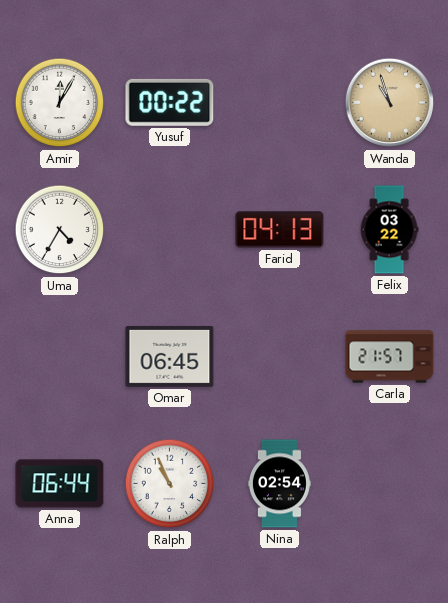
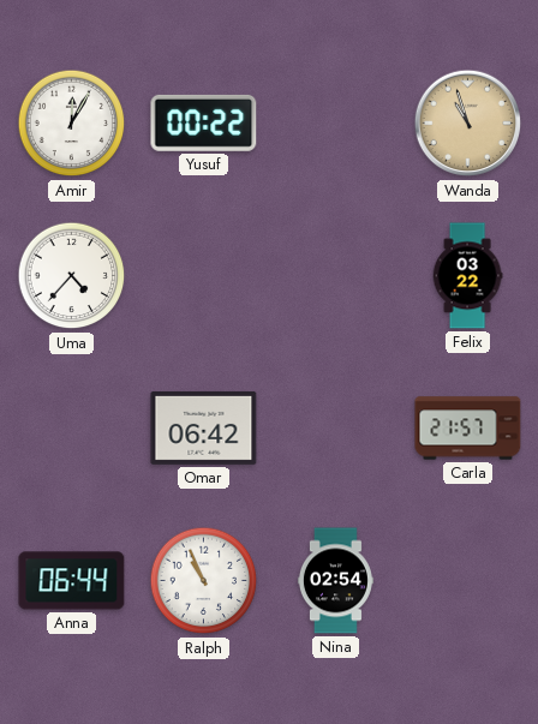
Uma: 4:35 -> 4:37
Farid: 04:13 -> none
Omar: 06:45 -> 06:42
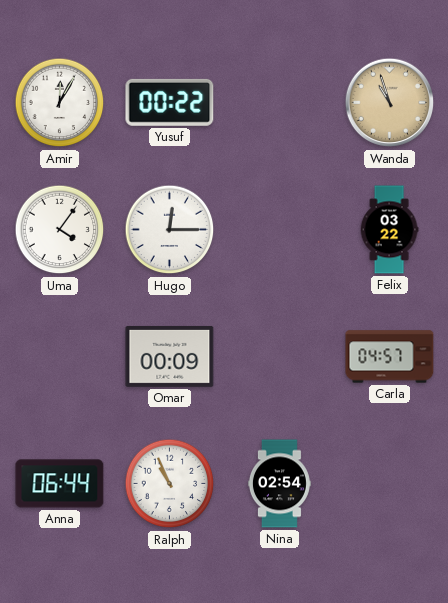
Uma: 4:37 -> 4:06
Hugo: none -> 12:15
Omar: 06:42 -> 00:09
Carla: 21:57 -> 04:57
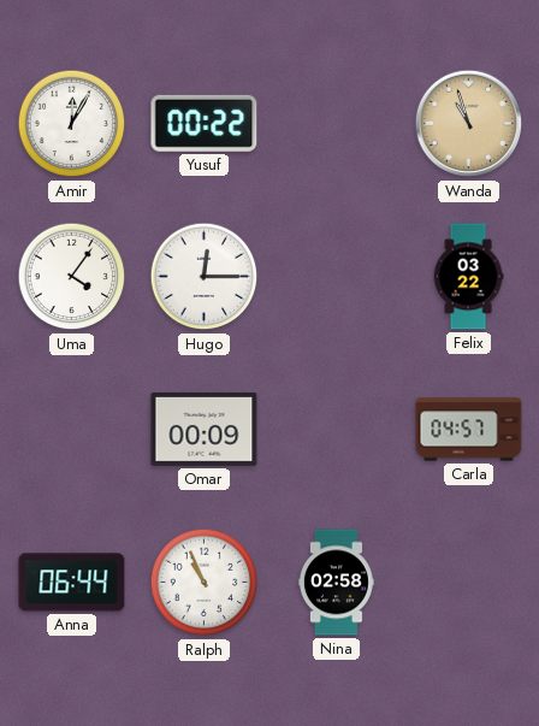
Nina: 02:54 -> 02:58
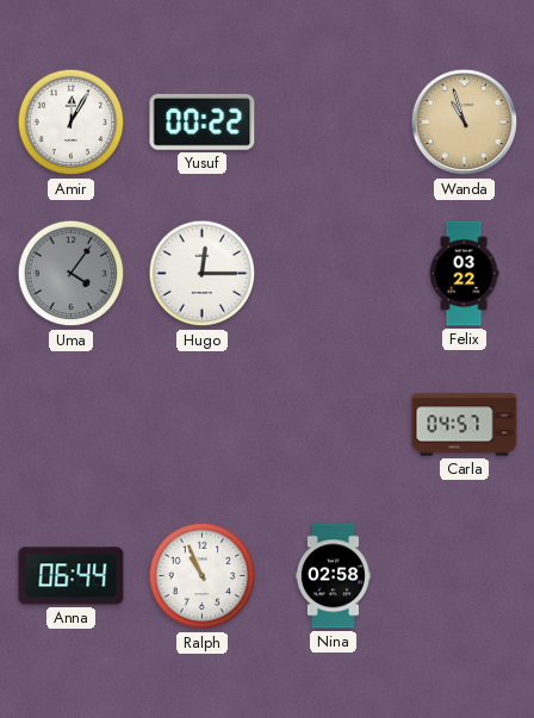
Uma dial: white -> grey
Omar: 00:09 -> none
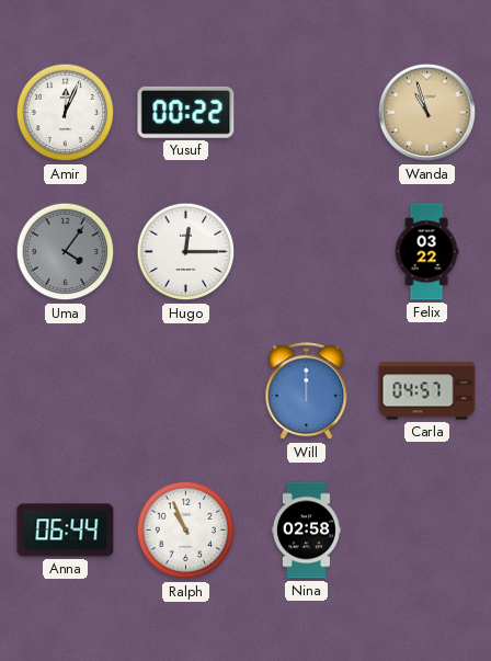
Amir: 12:05 -> 12:04
Will: none -> 12:00
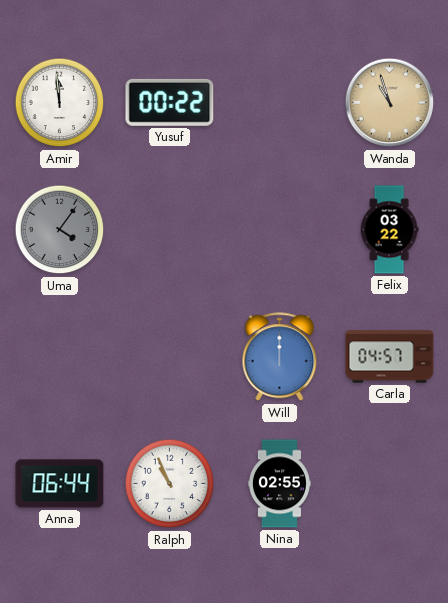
Amir: 12:04 -> 11:59
Hugo: 12:15 -> none
Nina: 02:58 -> 02:55
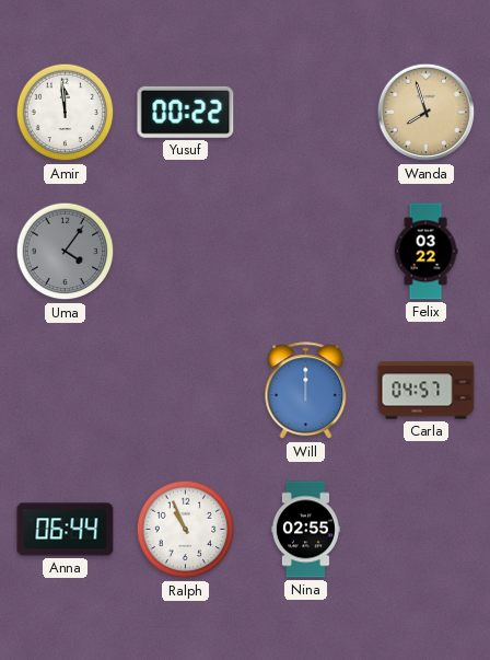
Wanda: 10:57 -> 7:57
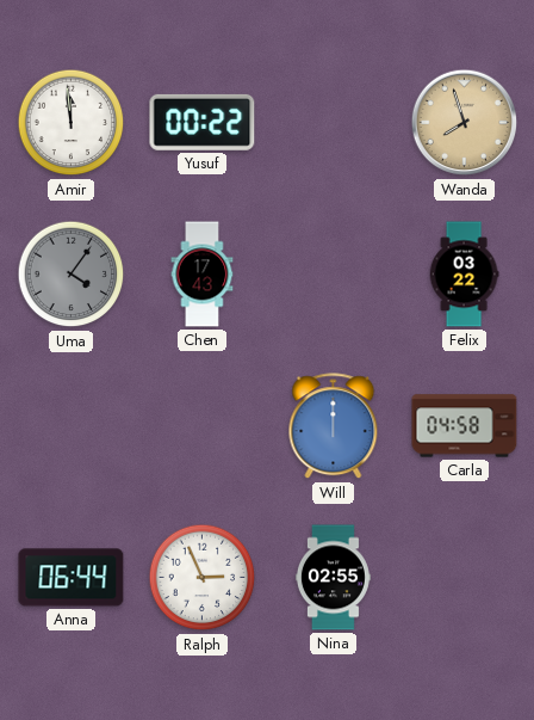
Chen: none -> 17:43
Carla: 04:57 -> 04:58
Ralph: 10:56 -> 2:56
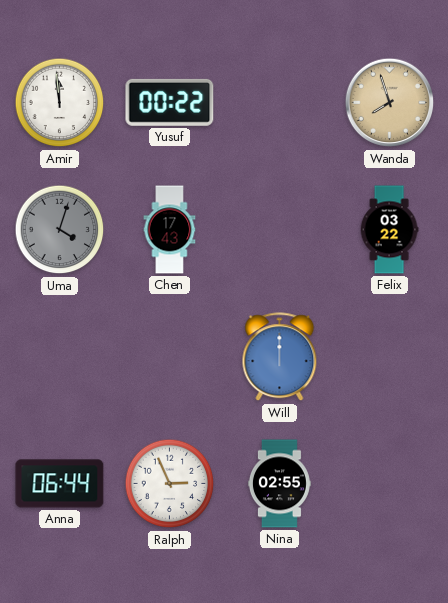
Uma: 4:06 -> 4:03
Carla: 04:58 -> none
